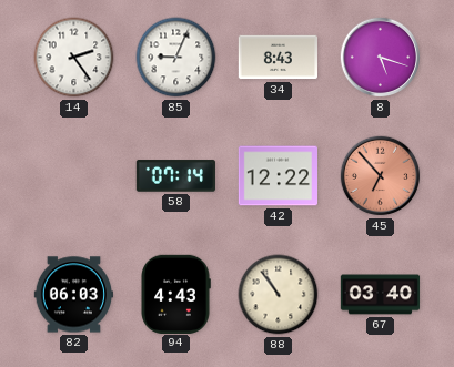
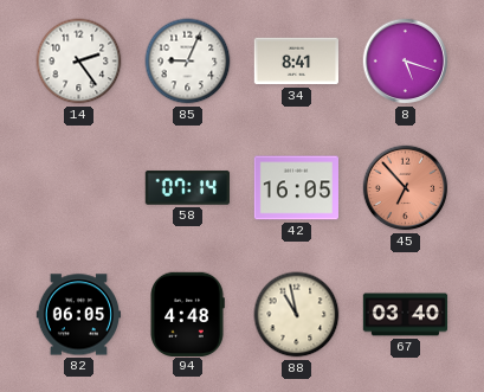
34: 8:43 -> 8:41
42: 12:22 -> 16:05
82: 06:03 -> 06:05
94: 4:43 -> 4:48
88: 10:54 -> 10:58
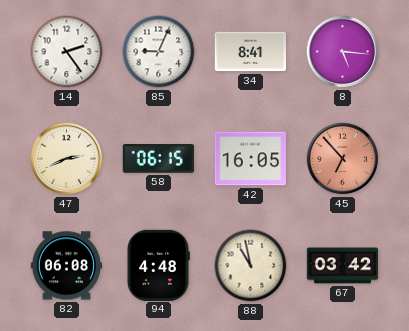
8: 5:18 -> 5:16
47: none -> 2:41
58: 07:14 -> 06:15
82: 06:05 -> 06:08
67: 03:40 -> 03:42
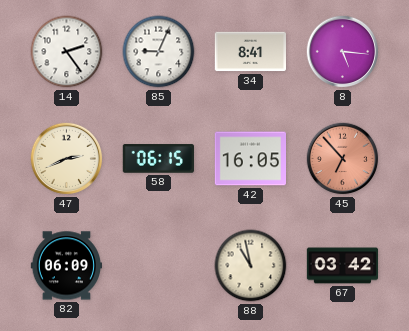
82: 06:08 -> 06:09
94: 4:48 -> none
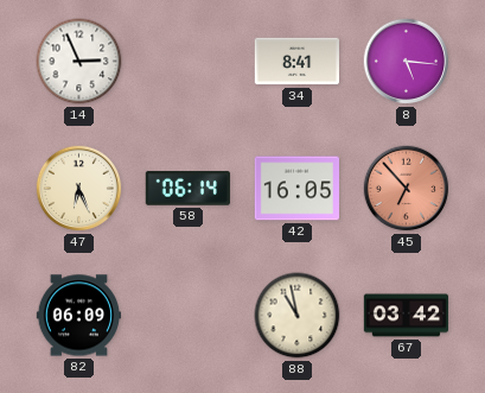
14: 2:24 -> 2:56
85: 9:04 -> none
47: 2:41 -> 6:26
58: 06:15 -> 06:14
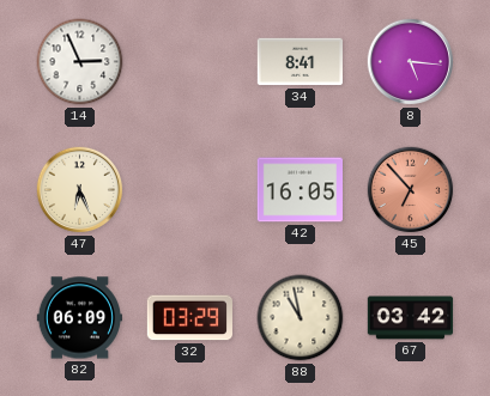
58: 06:14 -> none
32: none -> 03:29
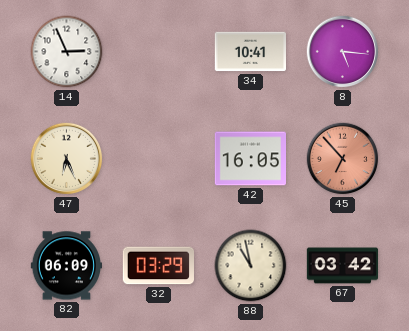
34: 8:41 -> 10:41
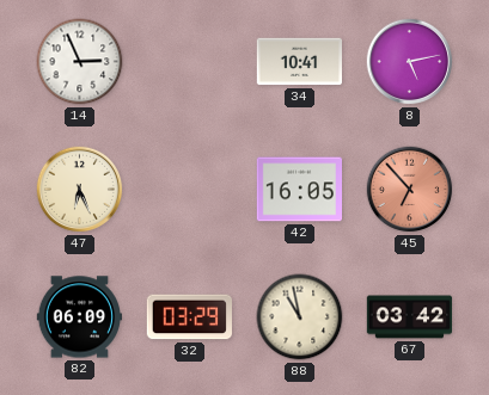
8: 5:16 -> 5:13
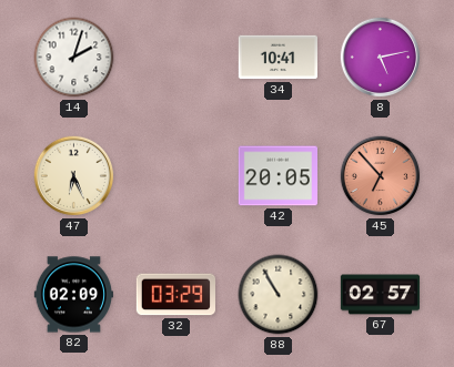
14: 2:56 -> 2:03
42: 16:05 -> 20:05
82: 06:09 -> 02:09
88: 10:58 -> 10:55
67: 03:42 -> 02:57
